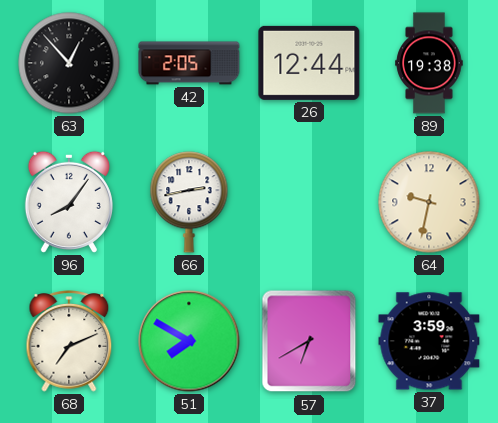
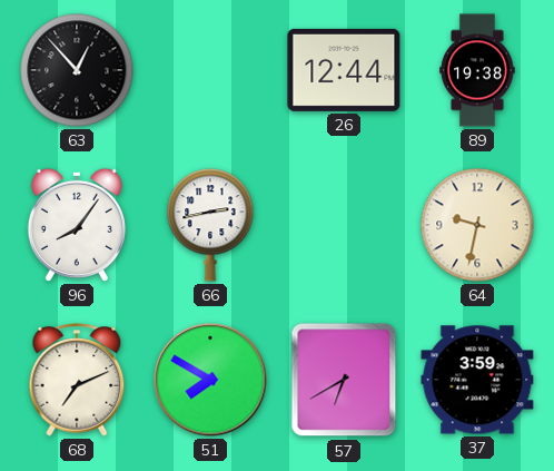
42: 2:05 -> none
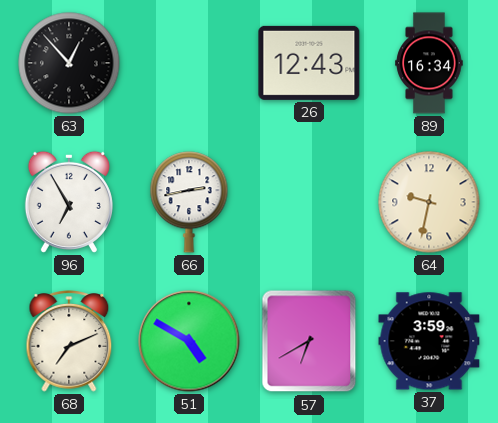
26: 12:44 -> 12:43
89: 19:38 -> 16:34
96: 8:06 -> 6:55
51: 7:50 -> 4:50
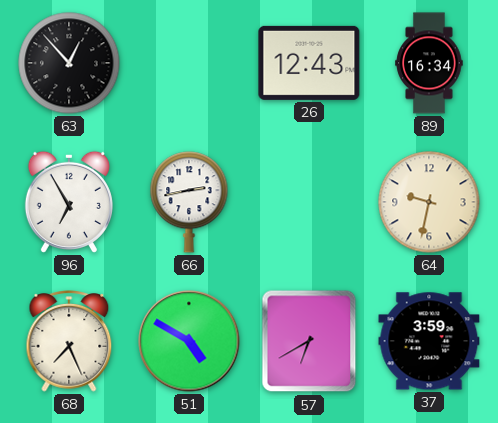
68: 7:11 -> 7:26
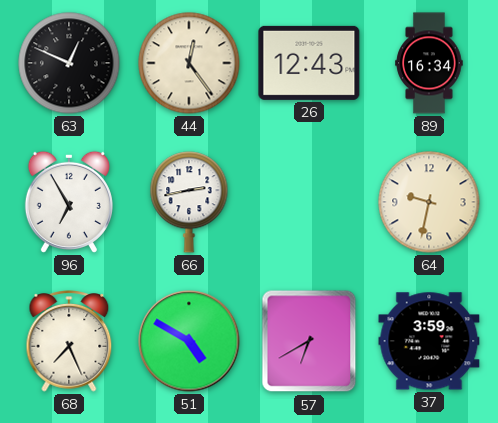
63: 12:53 -> 12:49
44: none -> 12:24
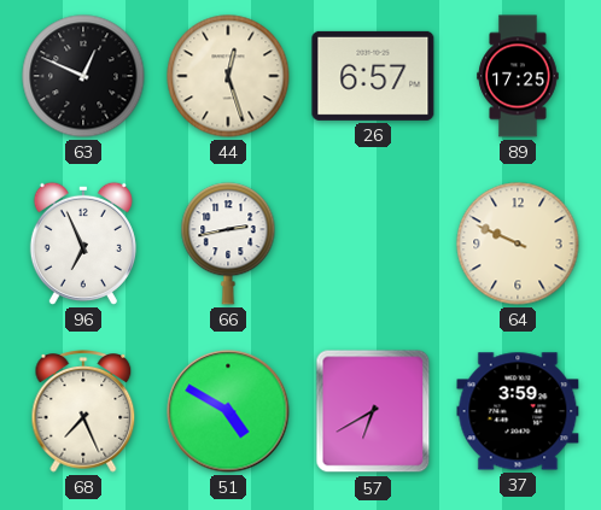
44: 12:24 -> 12:27
26: 12:43 -> 6:57
89: 16:34 -> 17:25
96: 6:55 -> 6:56
64: 9:32 -> 9:49
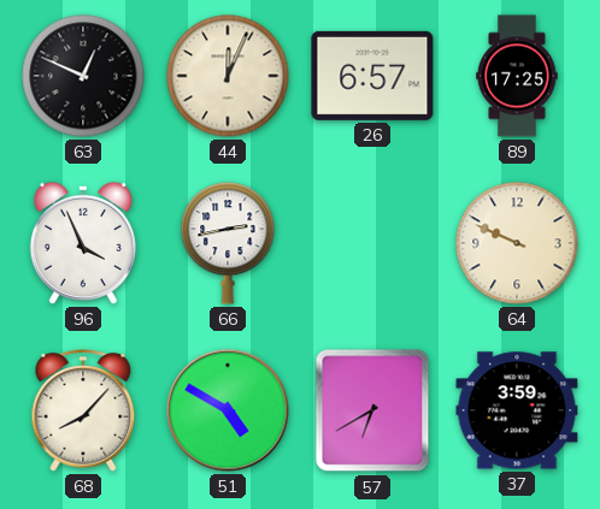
44: 12:27 -> 12:04
96: 6:56 -> 3:56
68: 7:26 -> 8:07
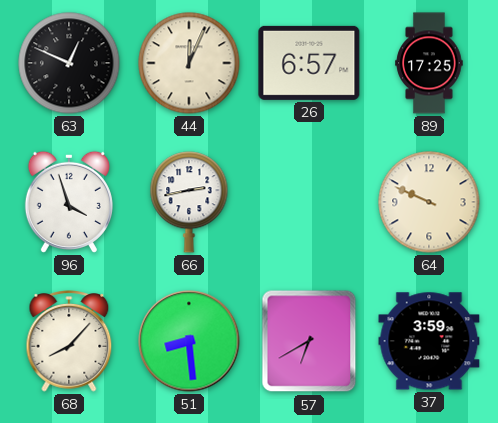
96: 3:56 -> 3:57
51: 4:50 -> 8:29
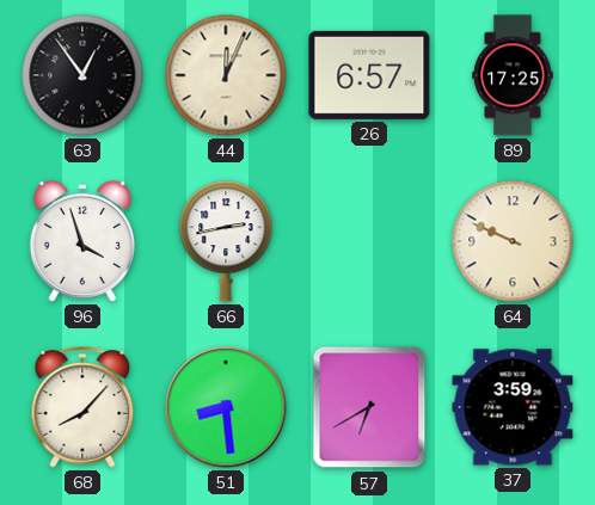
63: 12:49 -> 12:54
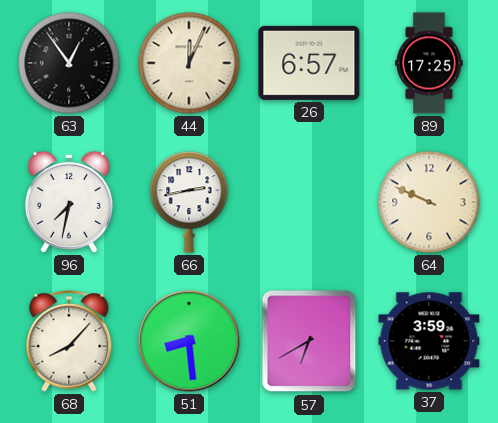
96: 3:57 -> 7:32
